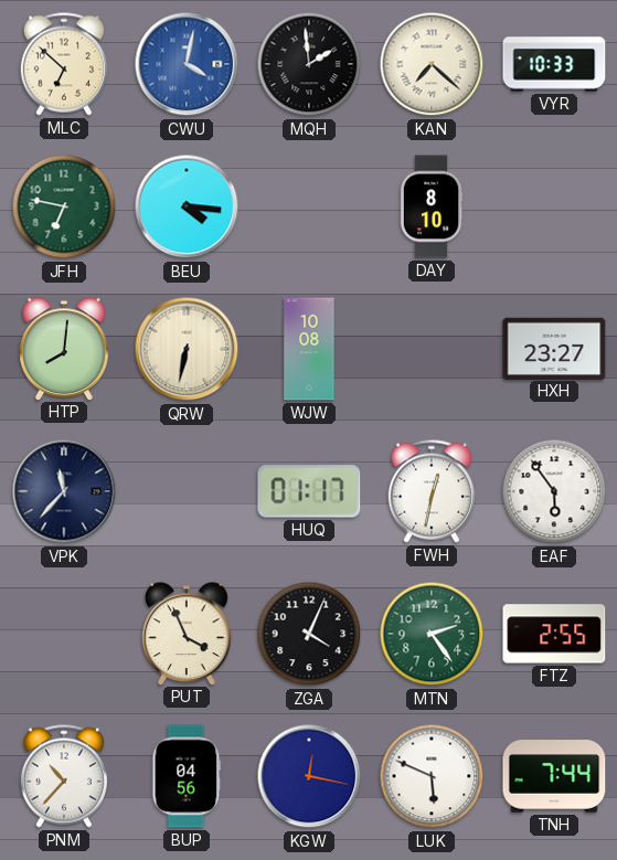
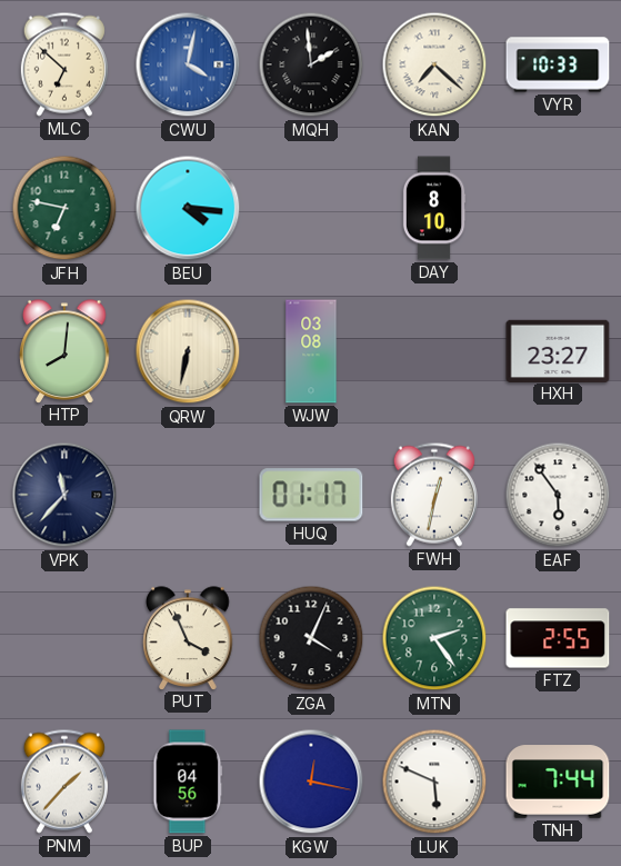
WJW: 10:08 -> 03:08
PNM: 10:37 -> 1:37
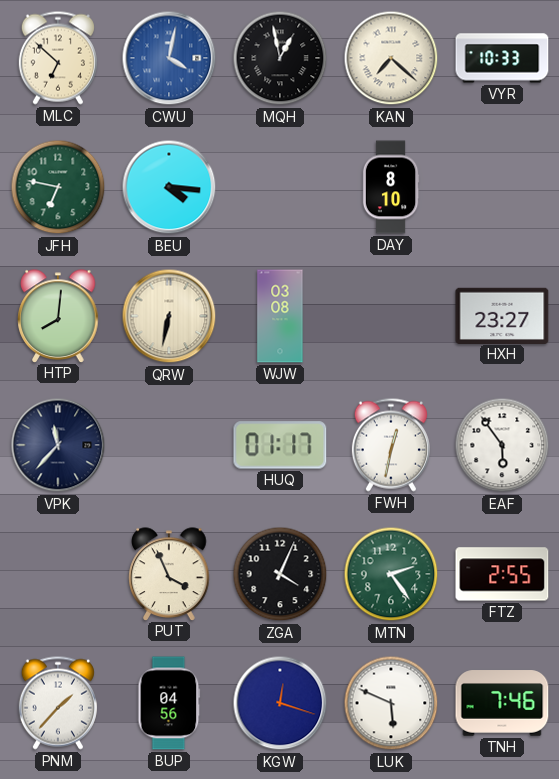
MQH: 1:59 -> 12:58
KGW: 12:17 -> 12:18
TNH: 7:44 -> 7:46
